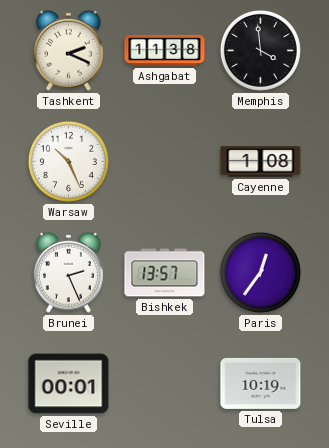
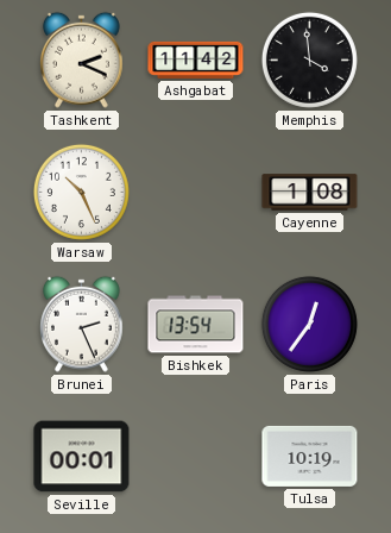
Ashgabat: 11:38 -> 11:42
Bishkek: 13:57 -> 13:54
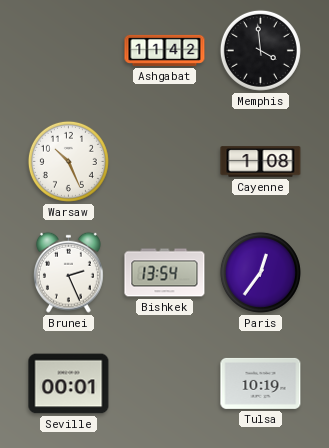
Tashkent: 2:19 -> none
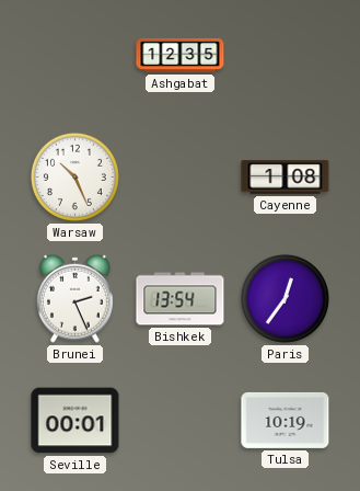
Ashgabat: 11:42 -> 12:35
Memphis: 3:59 -> none
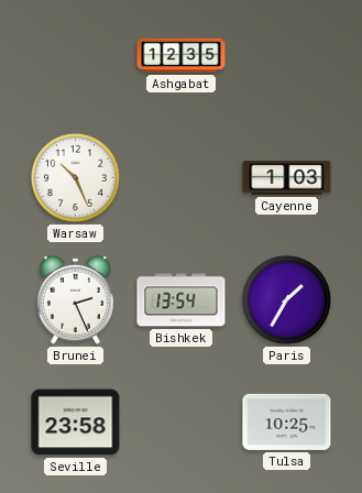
Cayenne: 1:08 -> 1:03
Paris: 12:36 -> 1:35
Seville: 00:01 -> 23:58
Tulsa: 10:19 -> 10:25
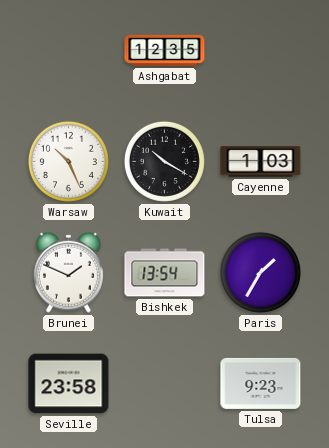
Kuwait: none -> 10:20
Brunei: 2:26 -> 1:49
Tulsa: 10:25 -> 9:23
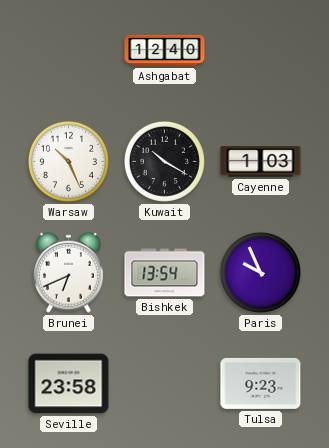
Ashgabat: 12:35 -> 12:40
Brunei: 1:49 -> 6:41
Paris: 1:35 -> 9:56
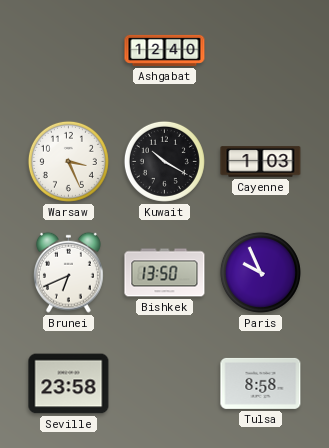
Warsaw: 10:26 -> 3:26
Bishkek: 13:54 -> 13:50
Tulsa: 9:23 -> 8:58
